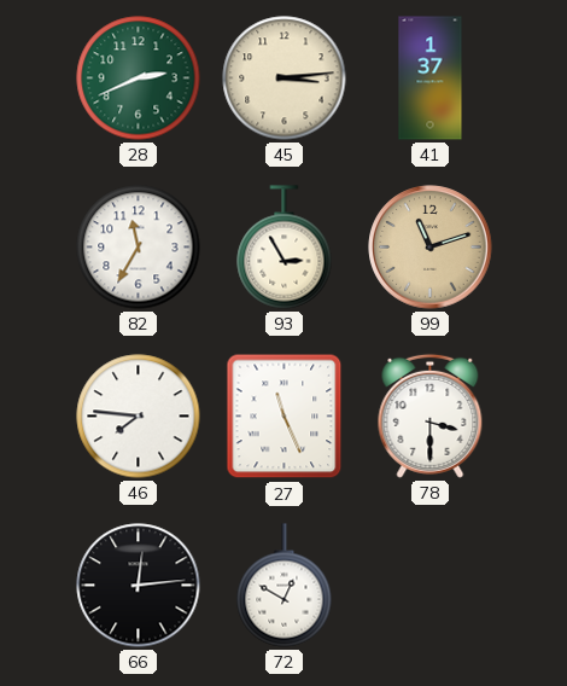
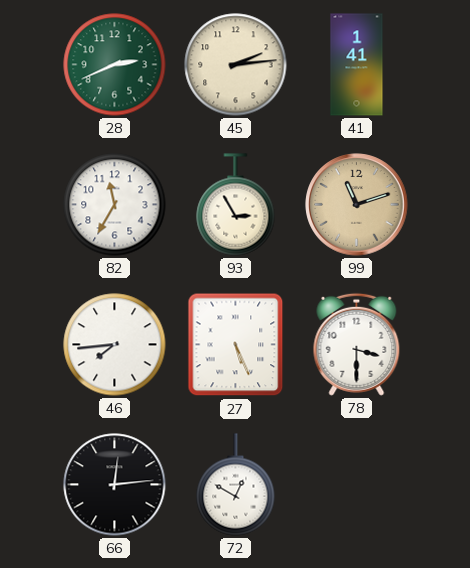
45: 3:14 -> 2:14
41: 1:37 -> 1:41
46: 7:46 -> 7:44
27: 11:26 -> 5:26
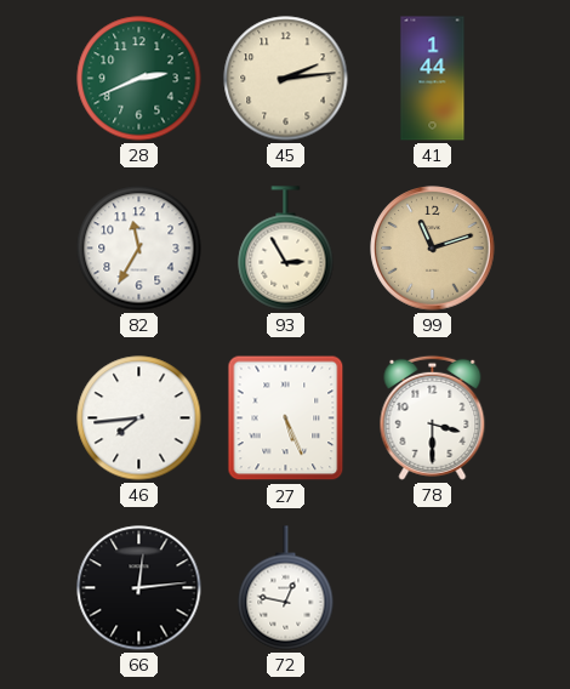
41: 1:41 -> 1:44
72: 12:50 -> 12:47
